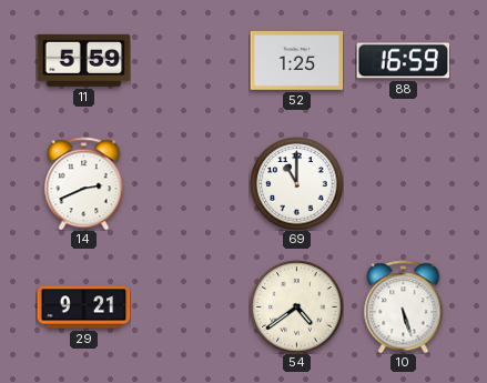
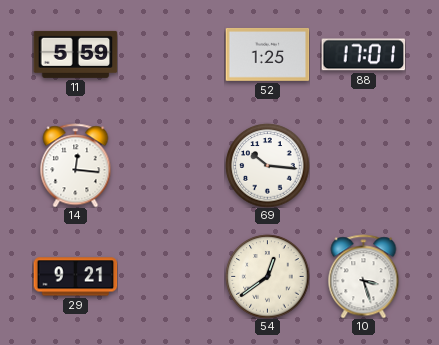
88: 16:59 -> 17:01
14: 2:41 -> 12:16
69: 11:00 -> 10:16
54: 4:39 -> 12:39
10: 5:27 -> 3:27
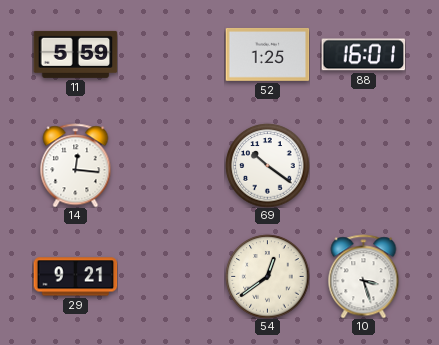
88: 17:01 -> 16:01
69: 10:16 -> 10:21
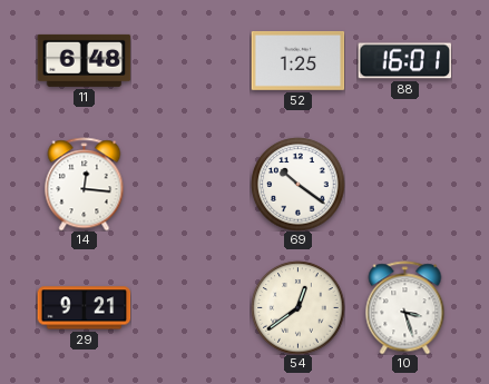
11: 5:59 -> 6:48
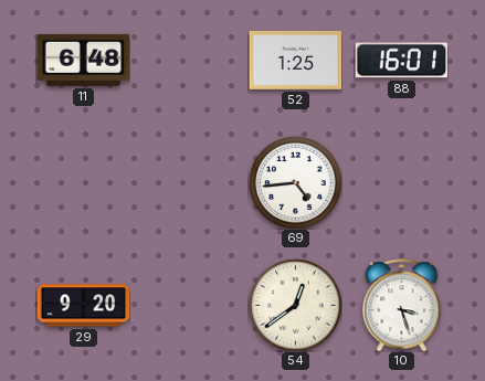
14: 12:16 -> none
69: 10:21 -> 4:44
29: 9:21 -> 9:20
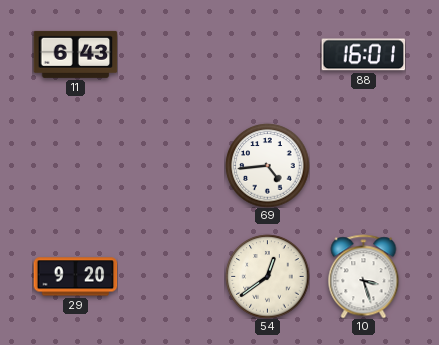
11: 6:48 -> 6:43
52: 1:25 -> none
